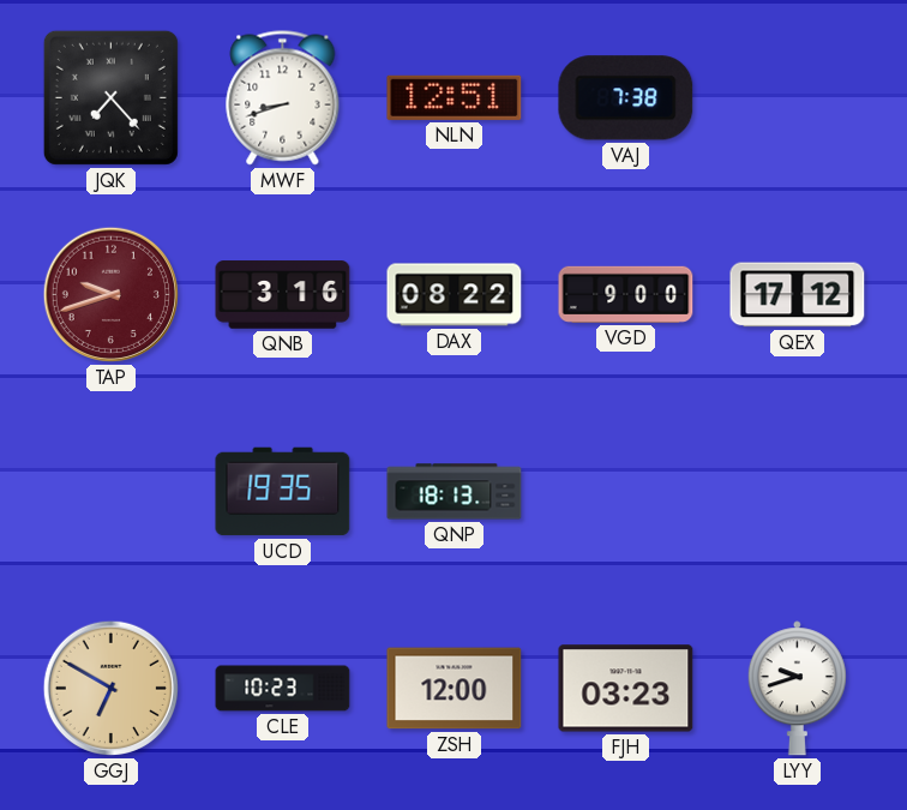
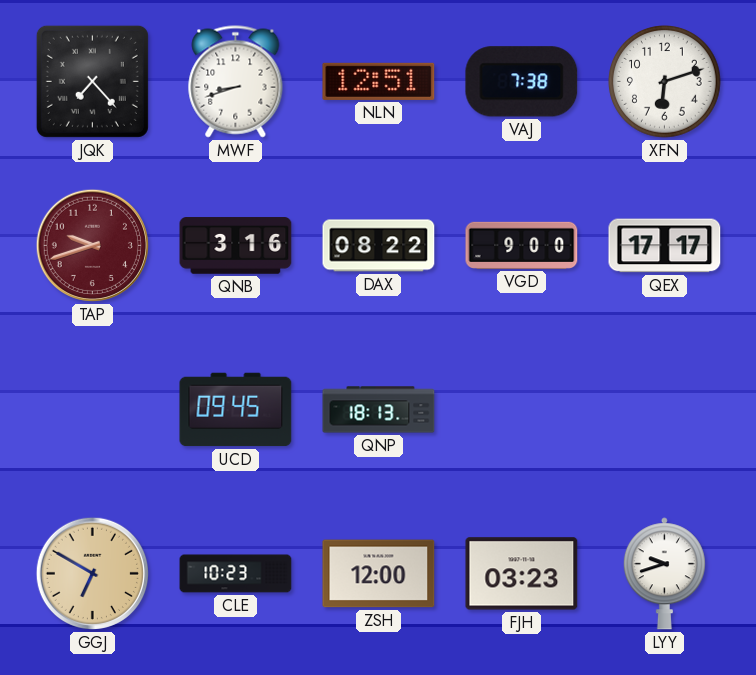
XFN: none -> 6:12
QEX: 17:12 -> 17:17
UCD: 19:35 -> 09:45
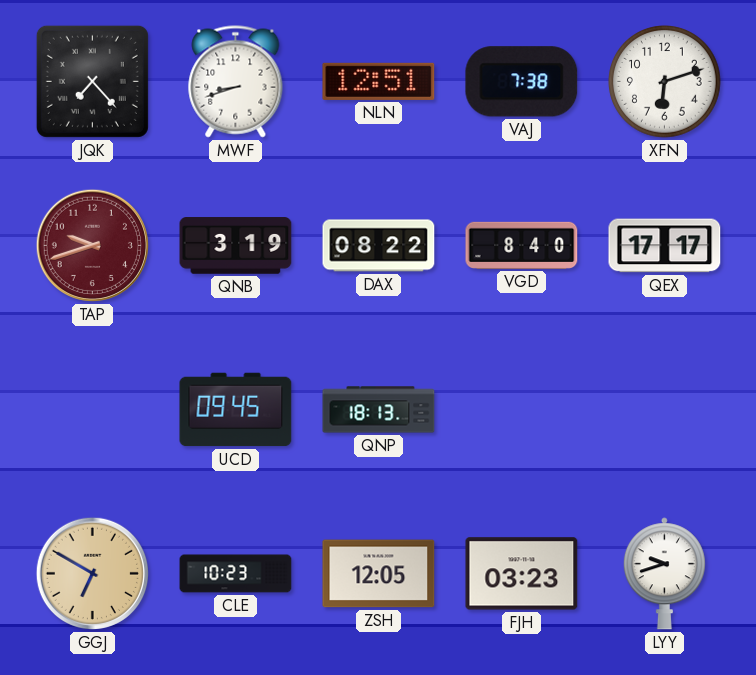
QNB: 3:16 -> 3:19
VGD: 9:00 -> 8:40
ZSH: 12:00 -> 12:05
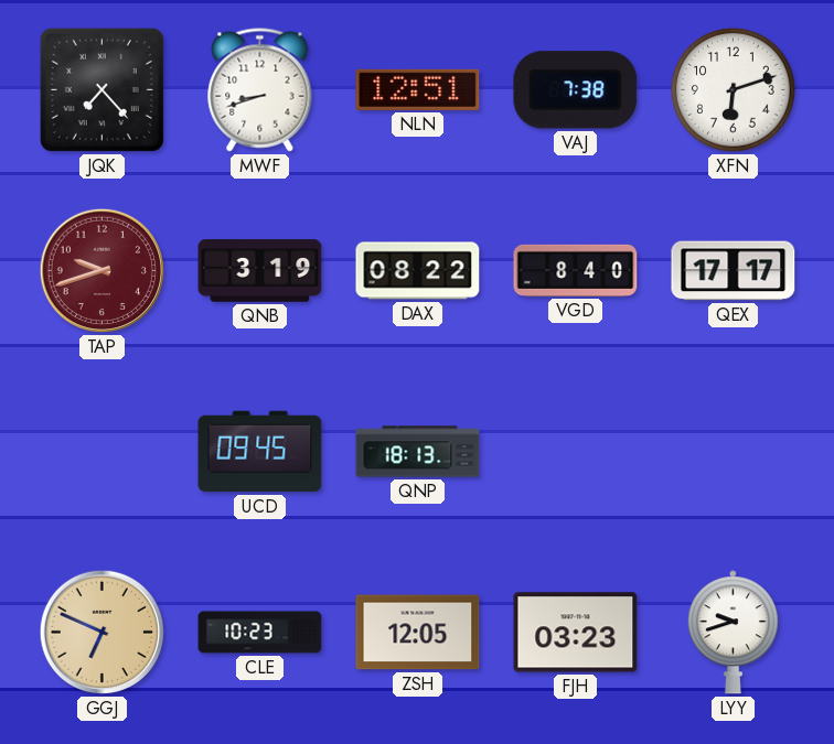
GGJ: 6:50 -> 6:49
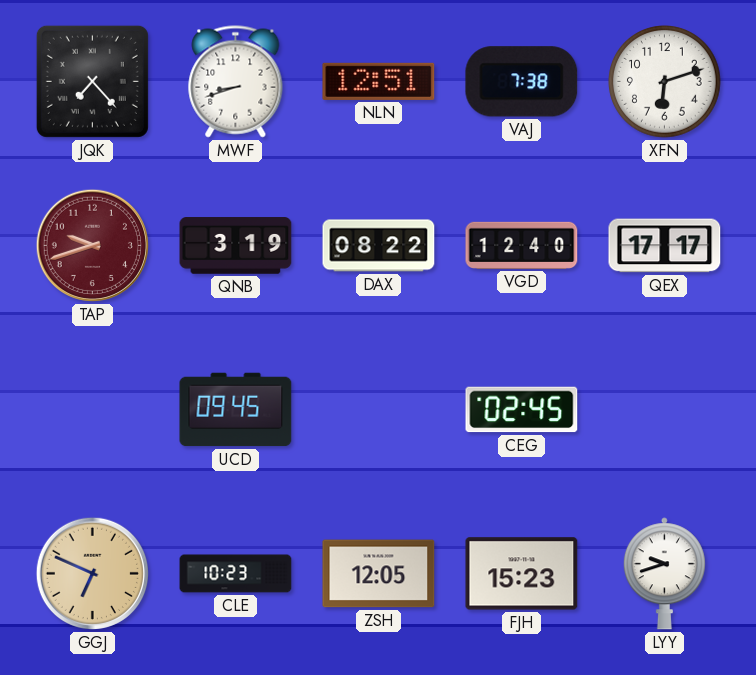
VGD: 8:40 -> 12:40
QNP: 18:13 -> none
CEG: none -> 02:45
FJH: 03:23 -> 15:23
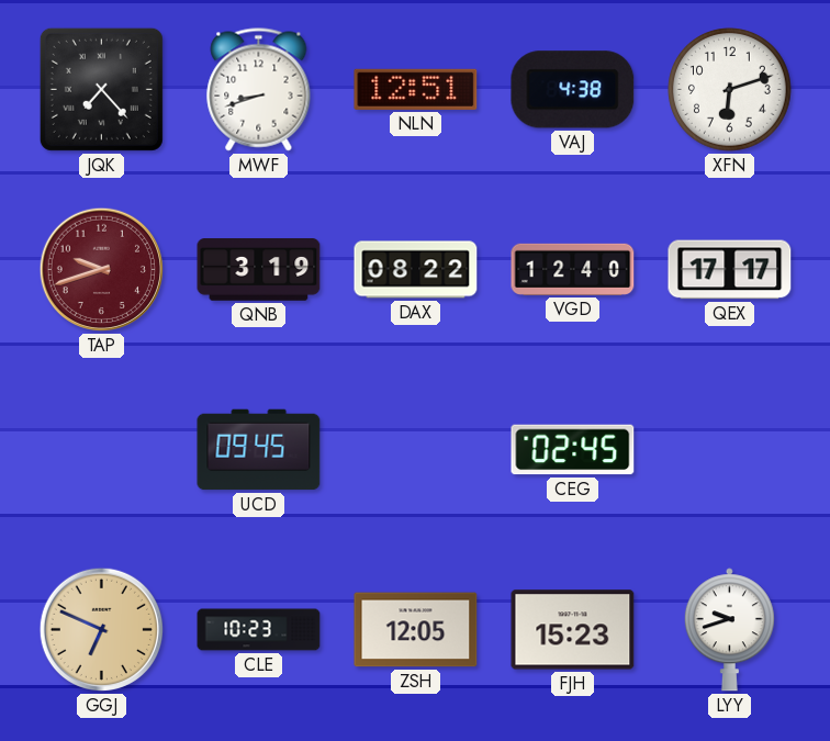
VAJ: 7:38 -> 4:38
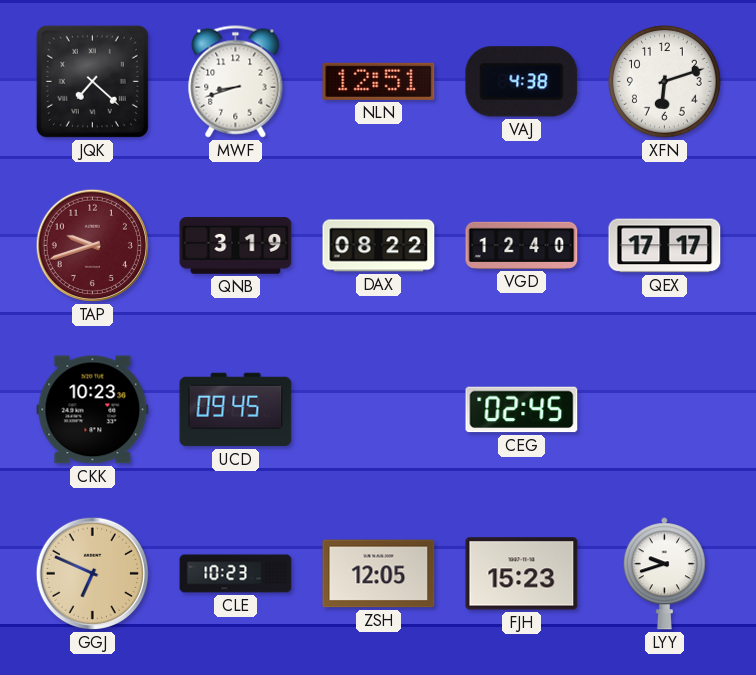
JQK: 7:23 -> 7:22
CKK: none -> 10:23
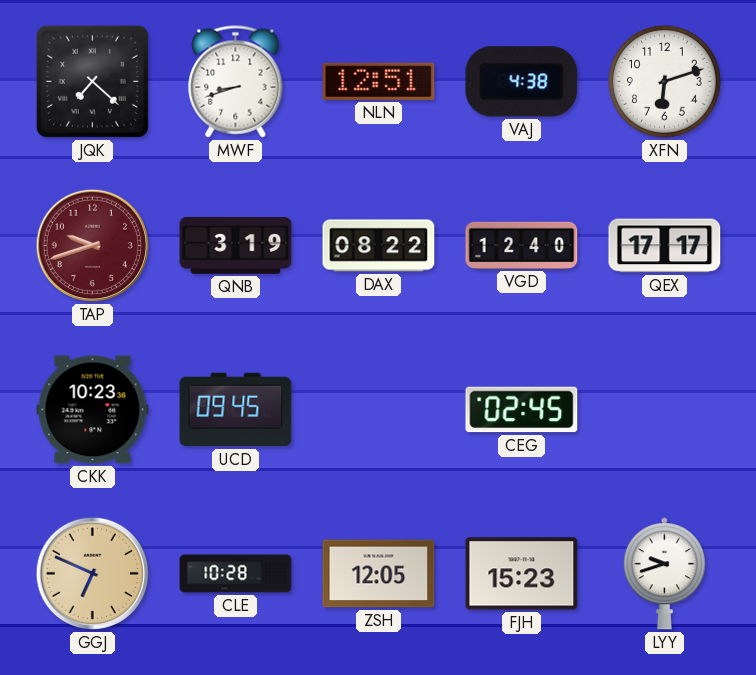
CLE: 10:23 -> 10:28
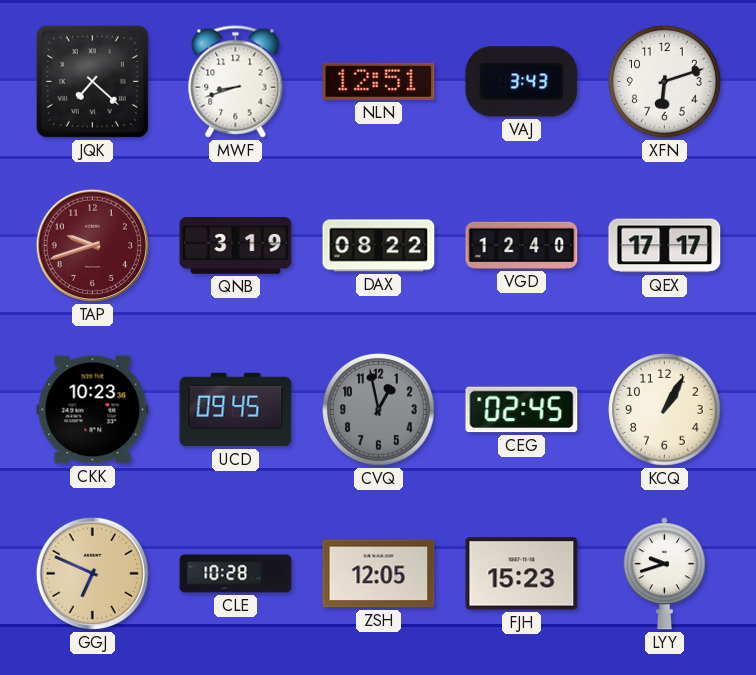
VAJ: 4:38 -> 3:43
CVQ: none -> 12:58
KCQ: none -> 1:05
